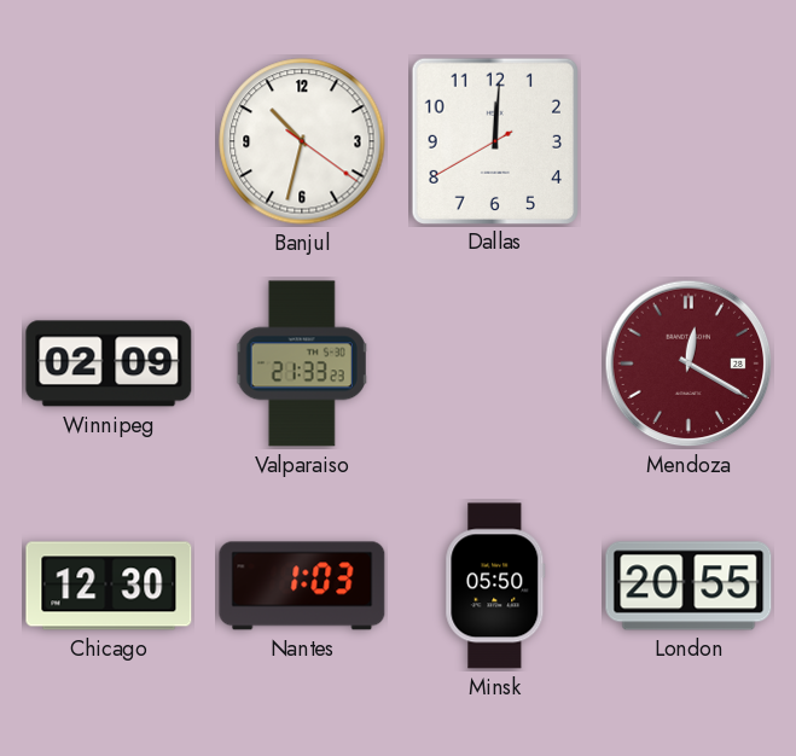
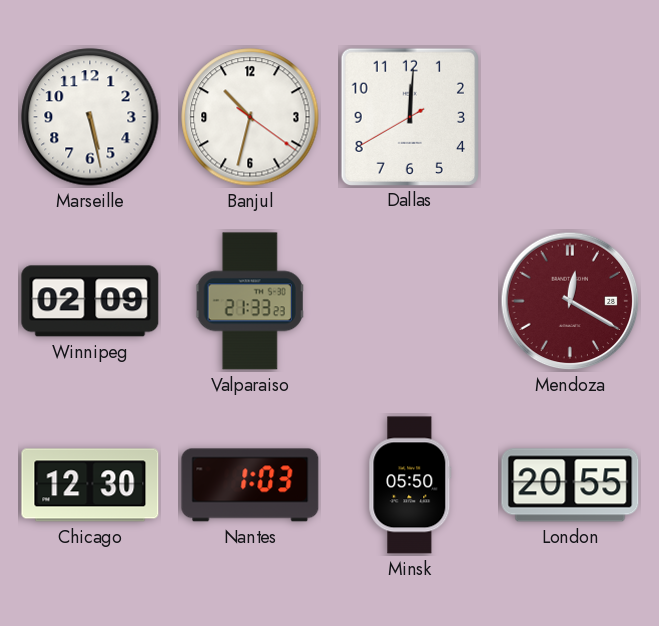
Marseille: none -> 5:28
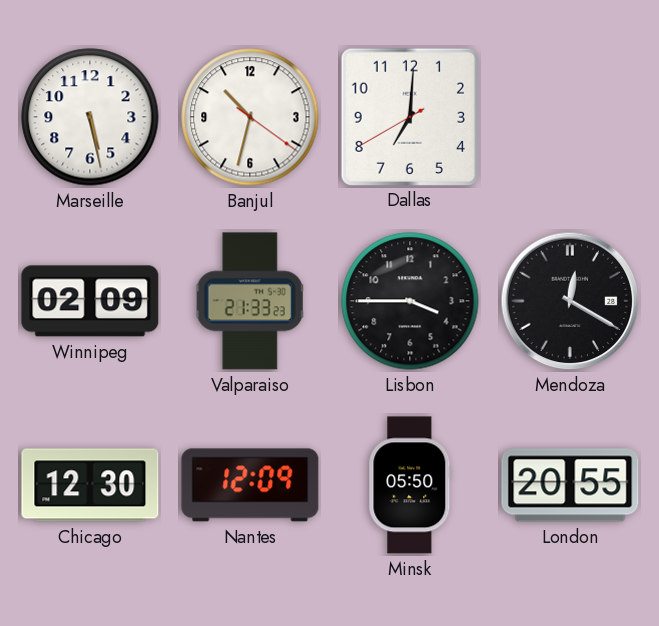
Dallas: 12:00 -> 7:00
Lisbon: none -> 3:45
Mendoza dial: burgundy -> black
Nantes: 1:03 -> 12:09
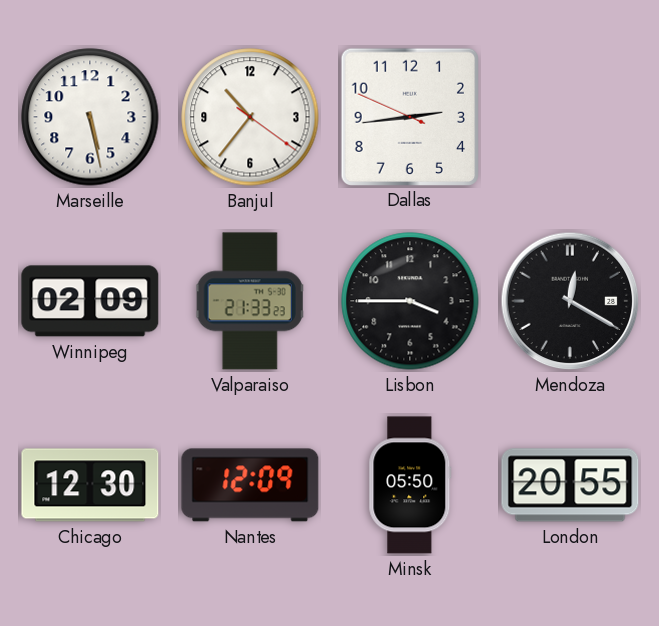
Banjul: 10:32 -> 10:36
Dallas: 7:00 -> 2:43
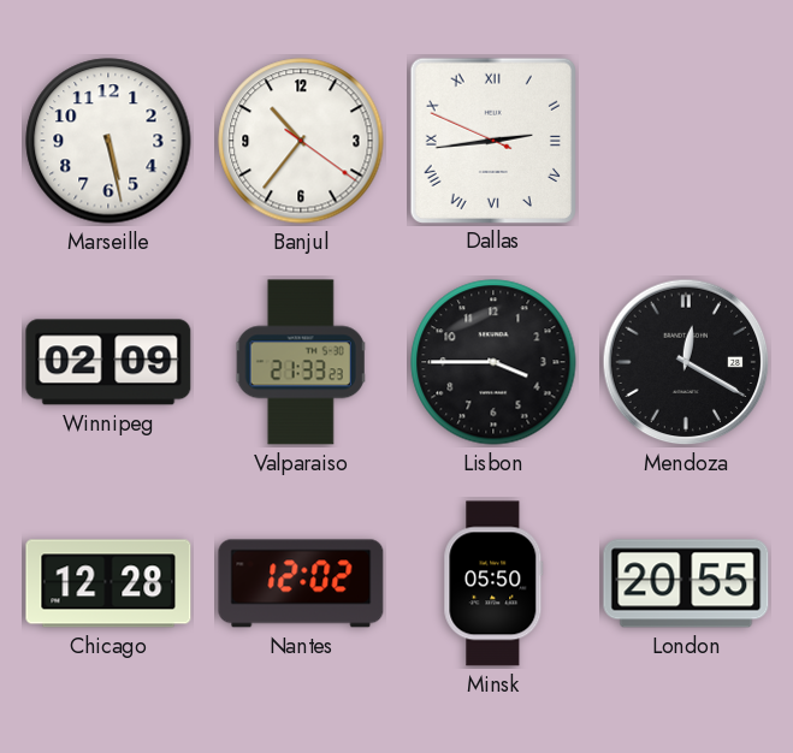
Dallas numerals: Arabic -> Roman
Chicago: 12:30 -> 12:28
Nantes: 12:09 -> 12:02
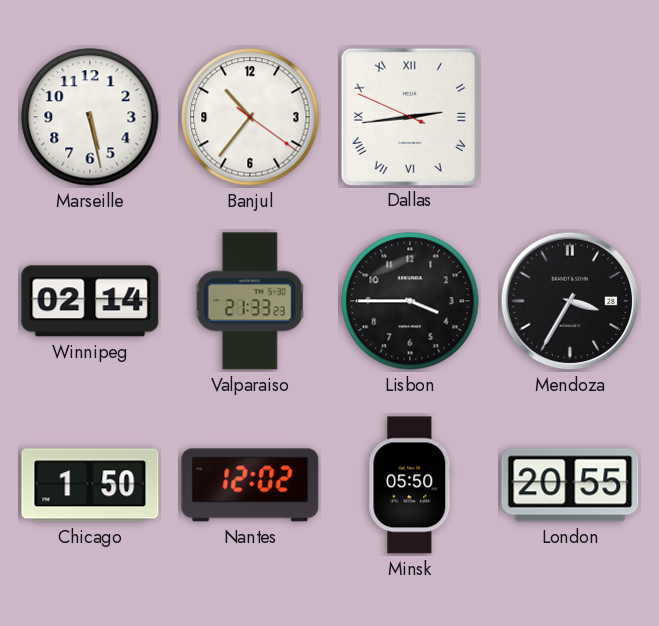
Winnipeg: 02:09 -> 02:14
Mendoza: 12:20 -> 3:35
Chicago: 12:28 -> 1:50
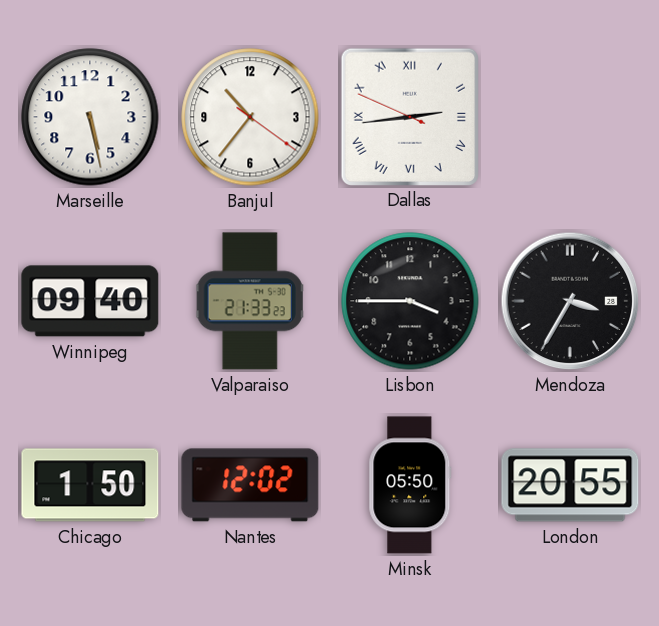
Winnipeg: 02:14 -> 09:40
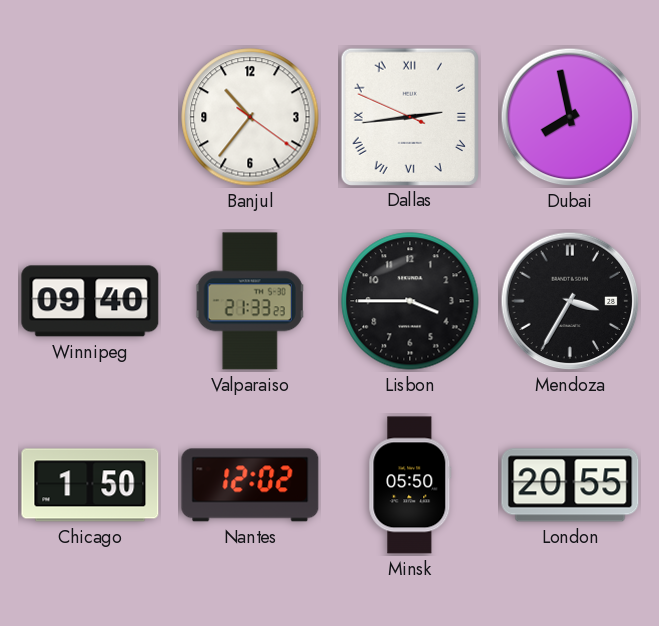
Marseille: 5:28 -> none
Dubai: none -> 7:58
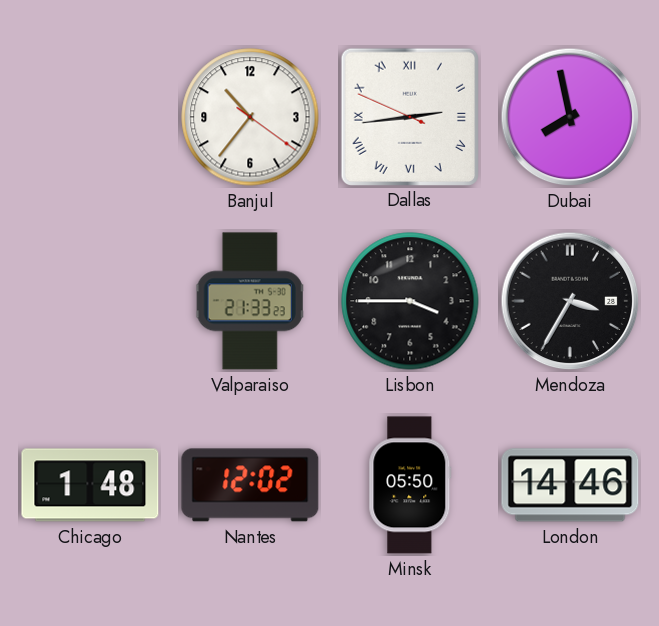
Winnipeg: 09:40 -> none
Chicago: 1:50 -> 1:48
London: 20:55 -> 14:46
